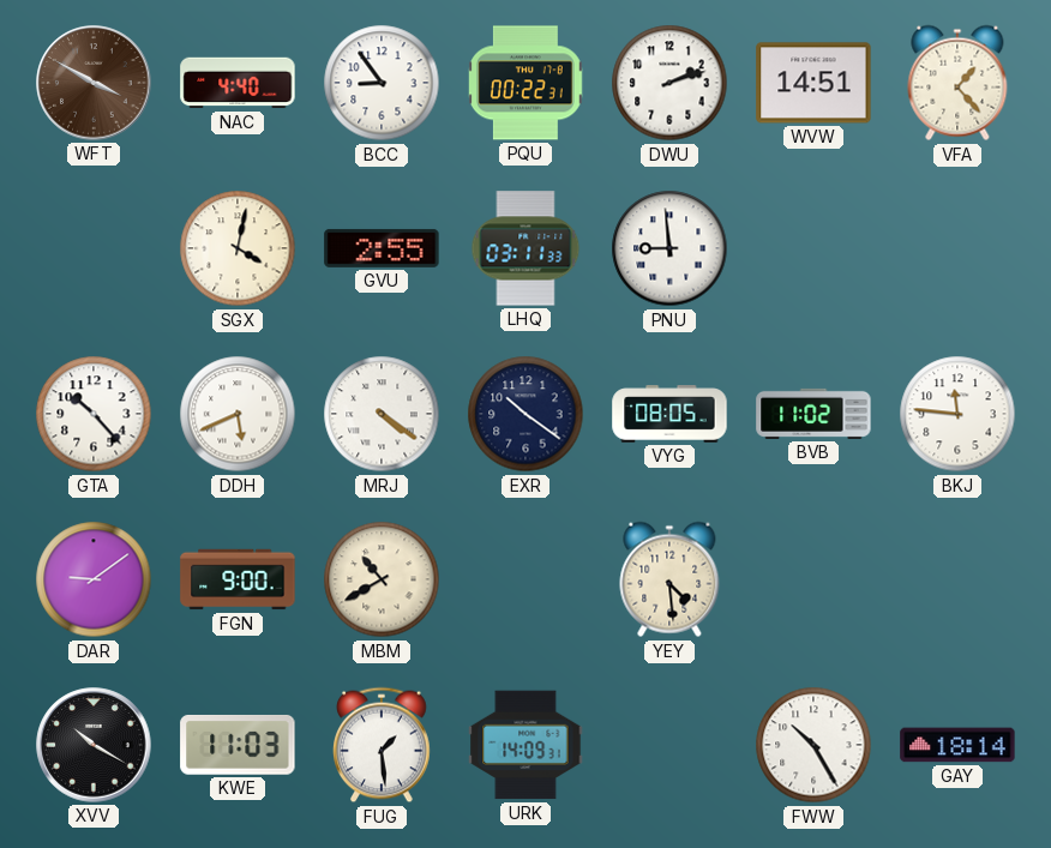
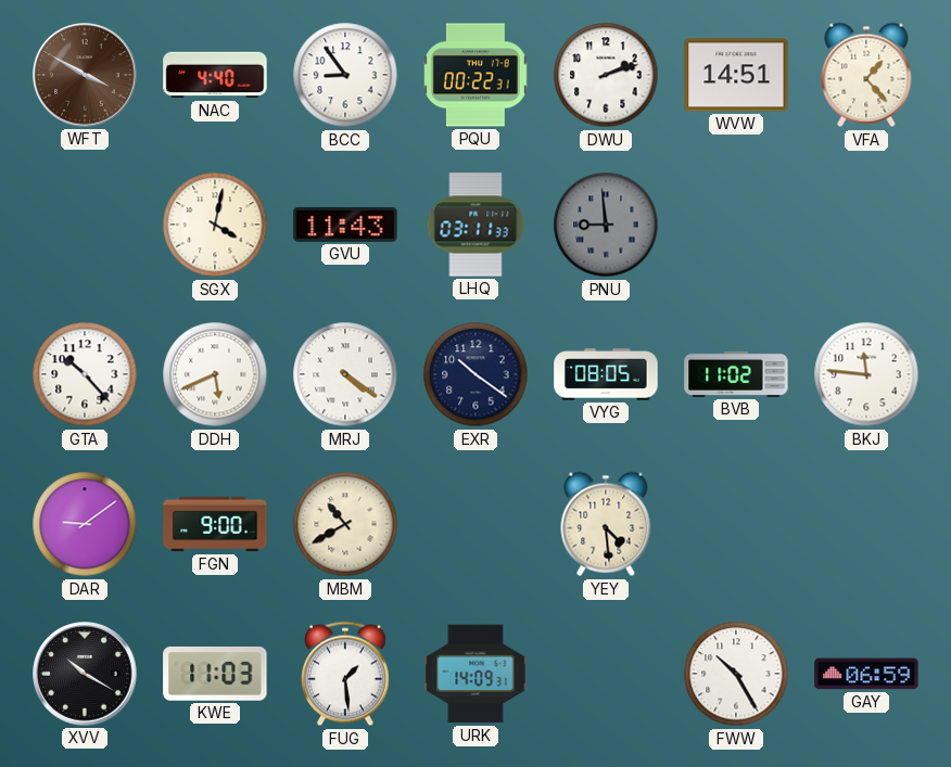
GVU: 2:55 -> 11:43
PNU dial: white -> grey
GAY: 18:14 -> 06:59
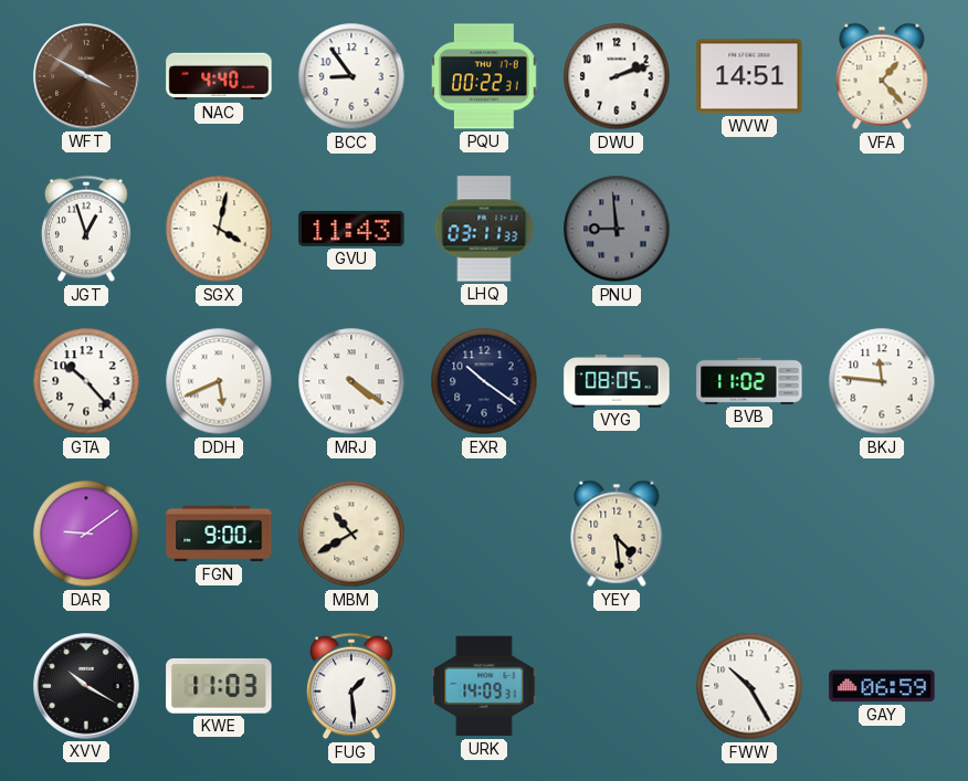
JGT: none -> 12:57
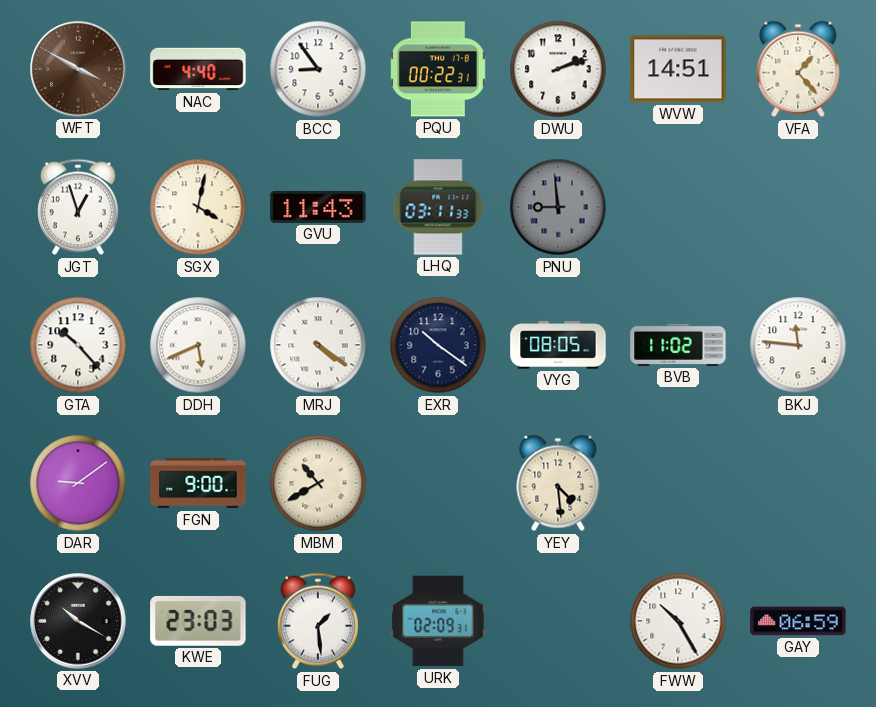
KWE: 11:03 -> 23:03
URK: 14:09 -> 02:09
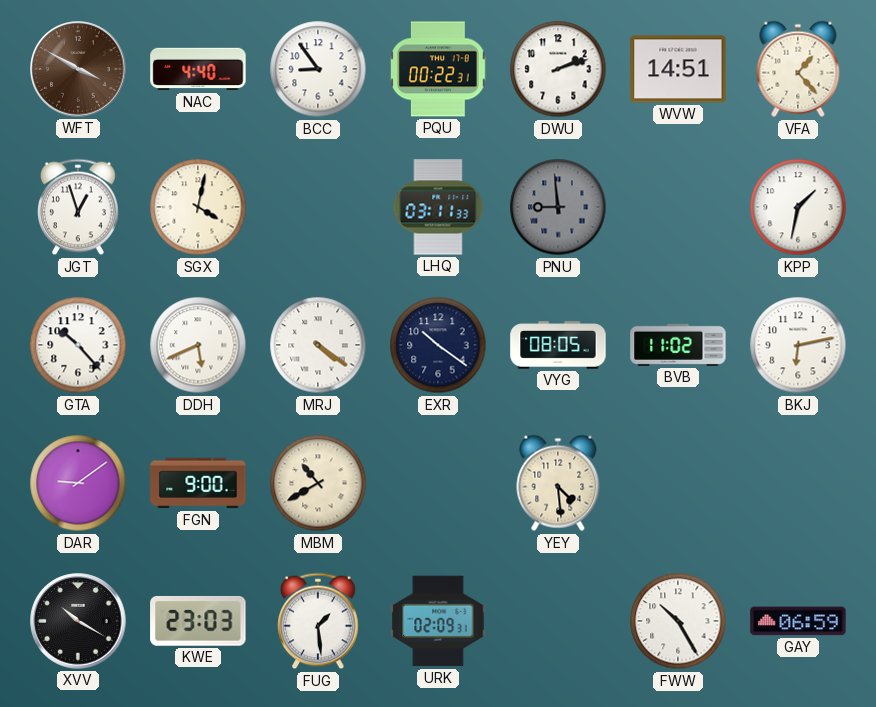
GVU: 11:43 -> none
KPP: none -> 1:32
BKJ: 11:46 -> 6:13
